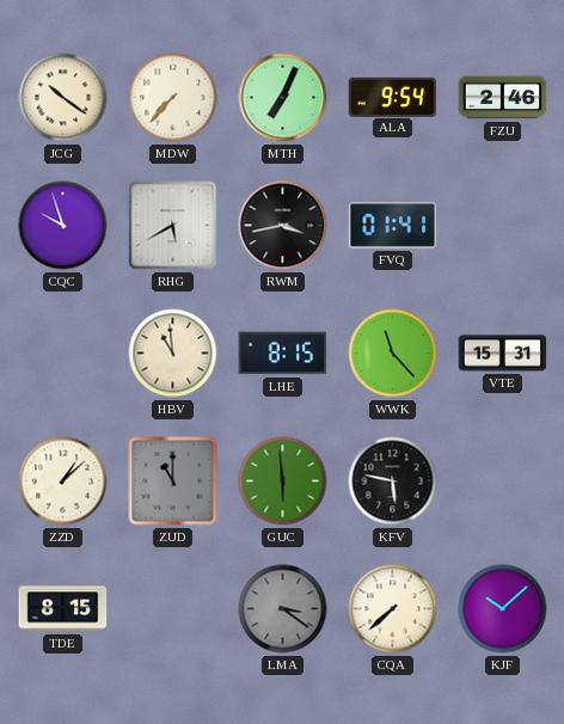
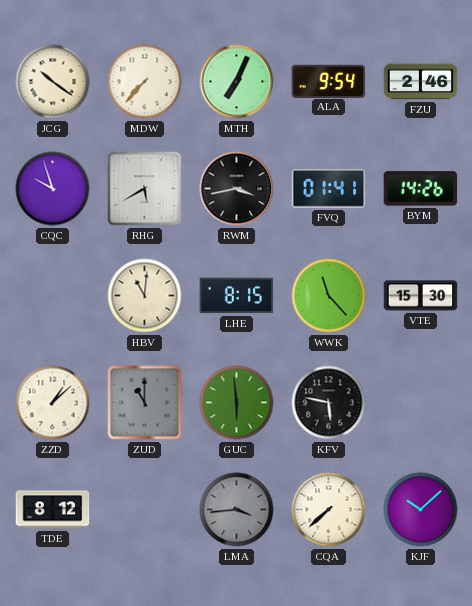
BYM: none -> 14:26
HBV: 10:59 -> 11:01
VTE: 15:31 -> 15:30
TDE: 8:15 -> 8:12
LMA: 3:21 -> 3:44
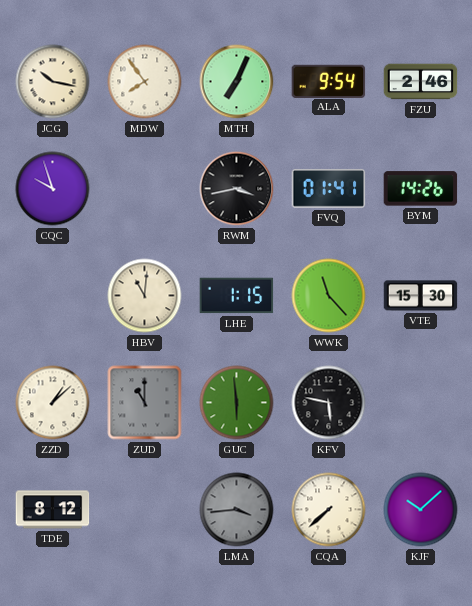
JCG: 10:21 -> 10:17
MDW: 7:37 -> 7:54
RHG: 5:40 -> none
LHE: 8:15 -> 1:15
